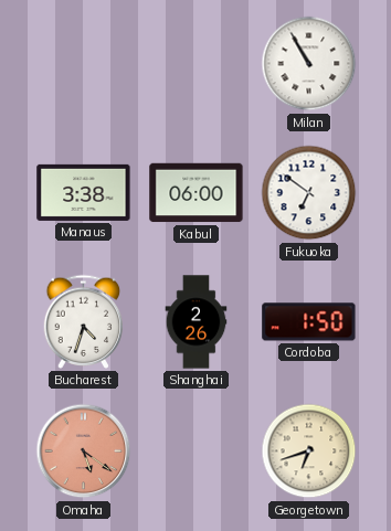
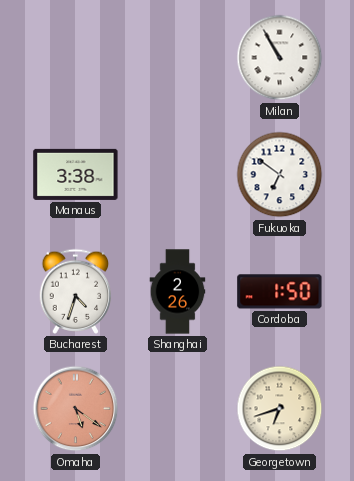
Kabul: 06:00 -> none
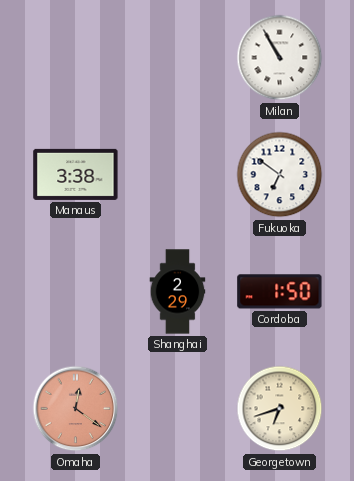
Bucharest: 4:33 -> none
Shanghai: 2:26 -> 2:29
Omaha: 5:21 -> 12:21
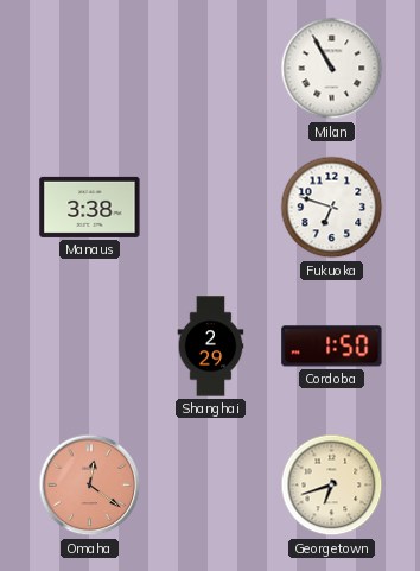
Fukuoka: 6:51 -> 6:48
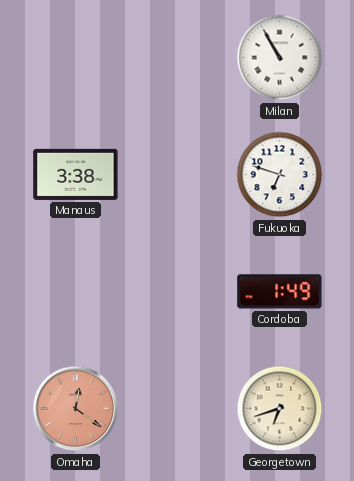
Shanghai: 2:29 -> none
Cordoba: 1:50 -> 1:49
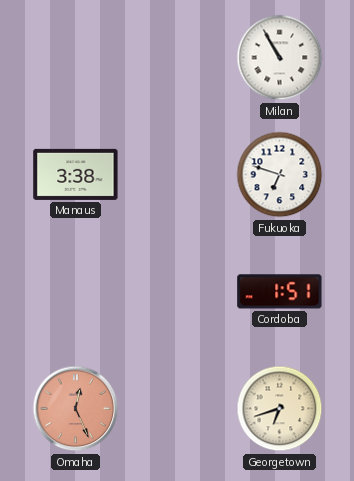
Cordoba: 1:49 -> 1:51
Omaha: 12:21 -> 12:26
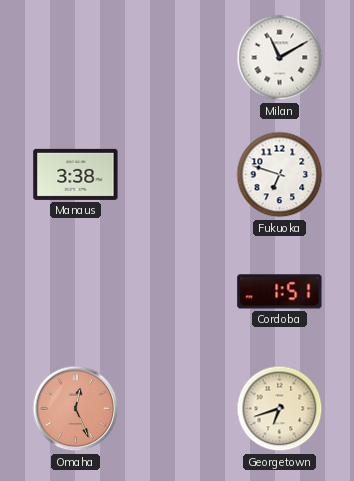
Milan: 10:55 -> 11:10
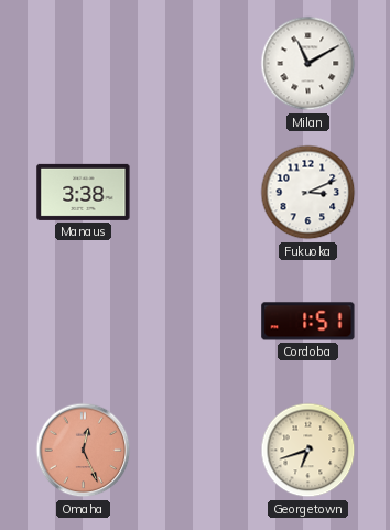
Fukuoka: 6:48 -> 3:11
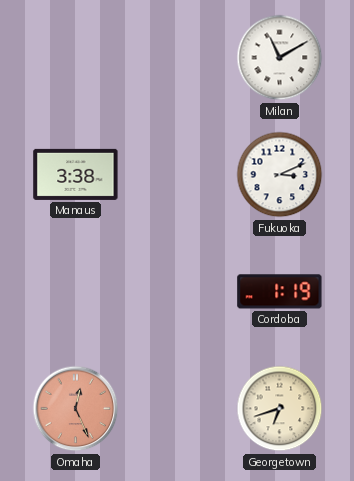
Cordoba: 1:51 -> 1:19
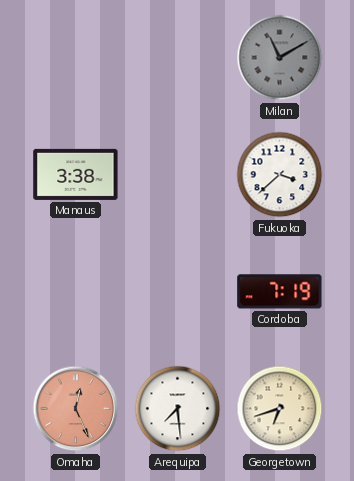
Milan dial: white -> grey
Fukuoka: 3:11 -> 3:38
Cordoba: 1:19 -> 7:19
Arequipa: none -> 7:29
